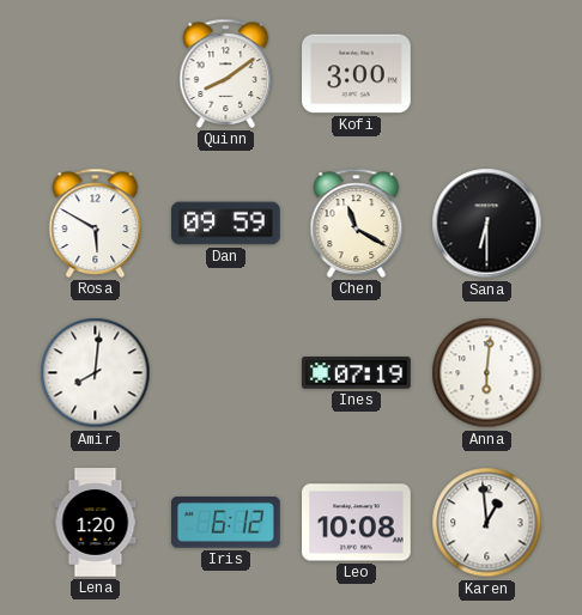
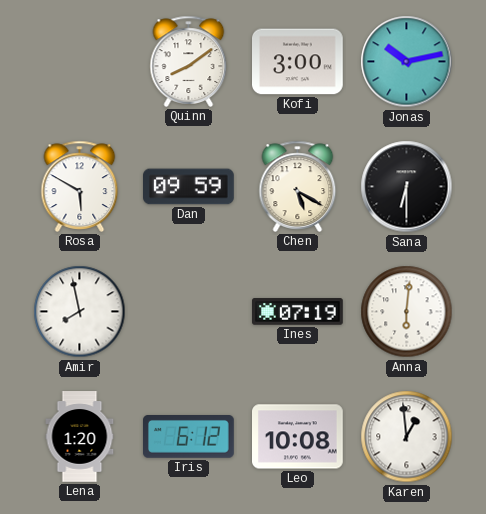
Jonas: none -> 10:13
Chen: 11:20 -> 5:20
Amir: 8:01 -> 7:58
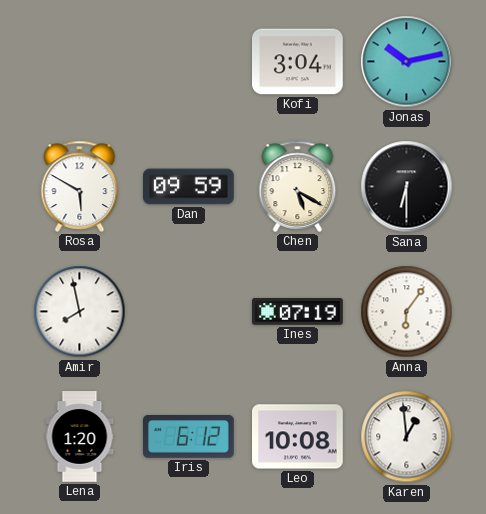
Quinn: 8:09 -> none
Kofi: 3:00 -> 3:04
Anna: 6:01 -> 6:06
